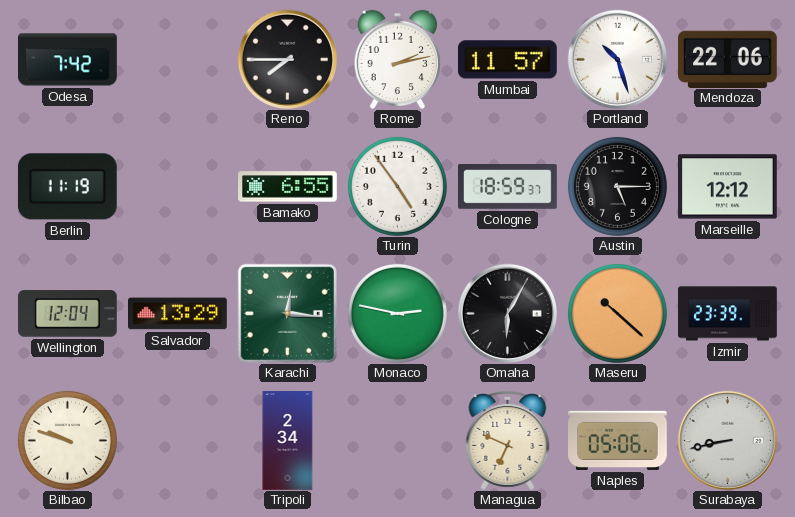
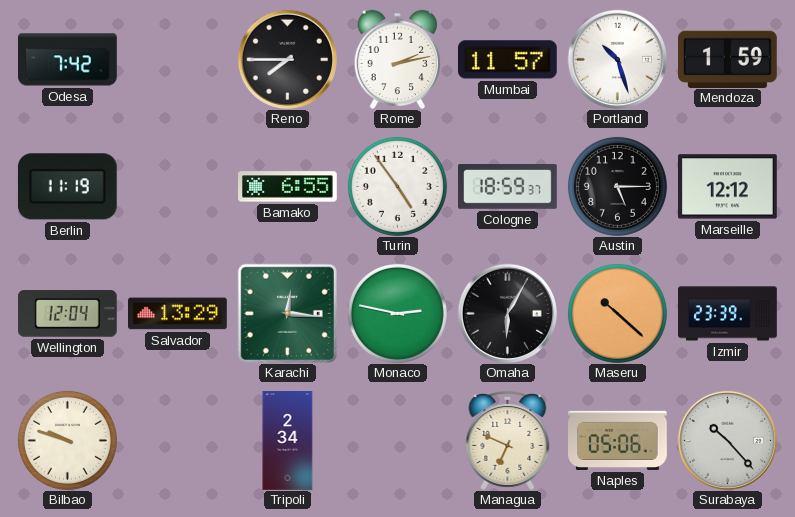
Mendoza: 22:06 -> 1:59
Surabaya: 8:43 -> 10:23
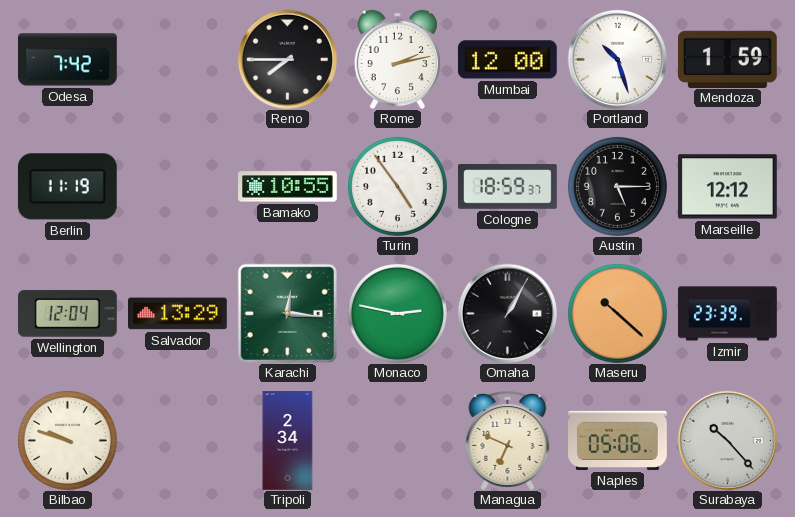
Mumbai: 11:57 -> 12:00
Bamako: 6:55 -> 10:55
Omaha: 6:05 -> 1:05
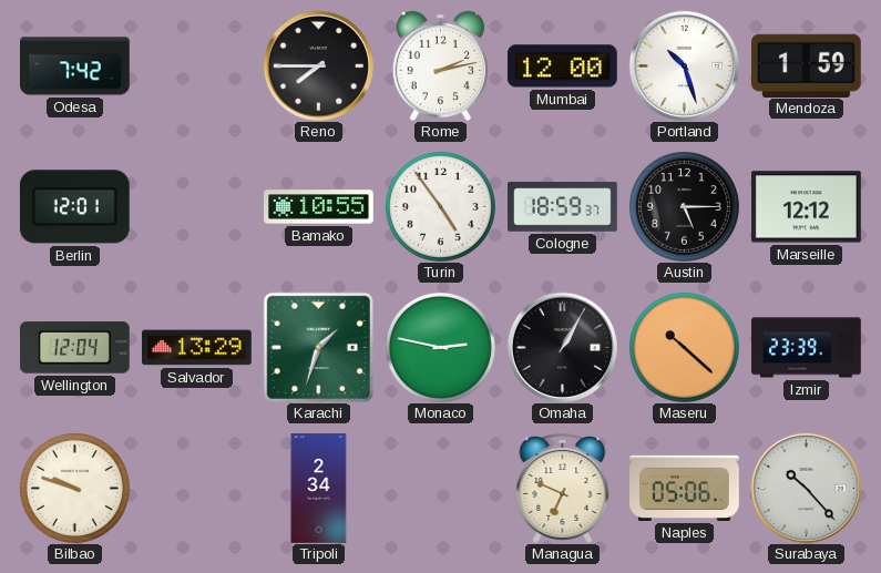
Berlin: 11:19 -> 12:01
Karachi: 12:16 -> 1:33
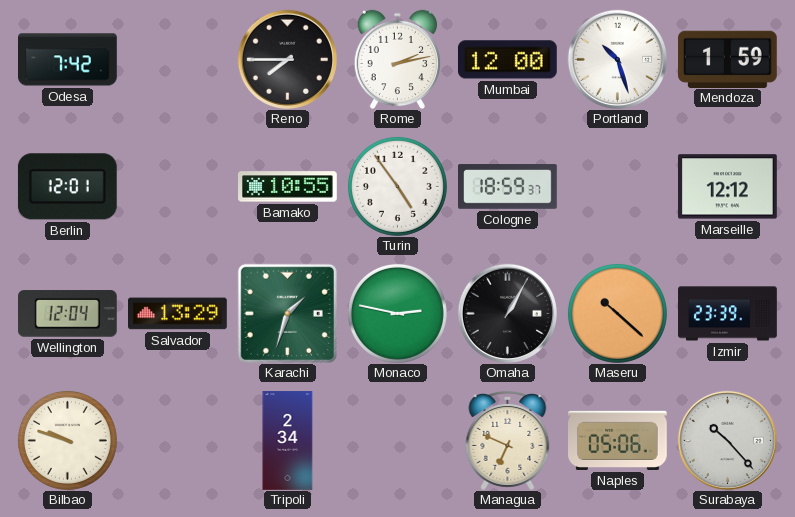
Austin: 5:15 -> none
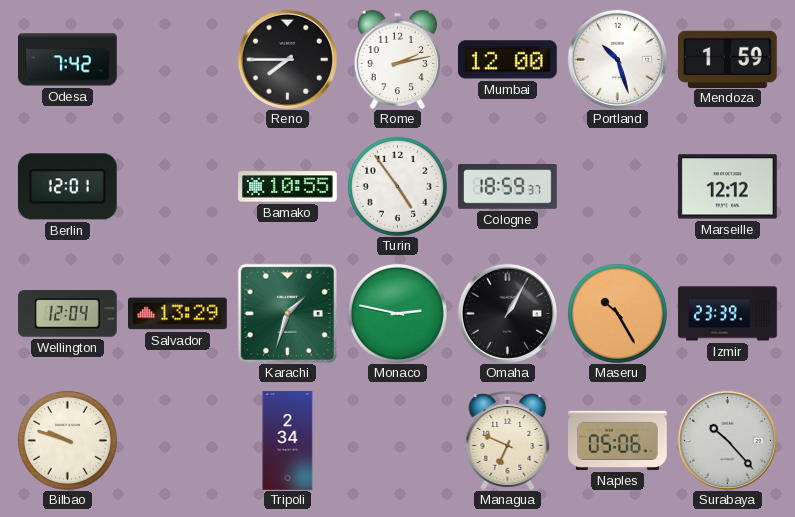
Maseru: 10:22 -> 10:25
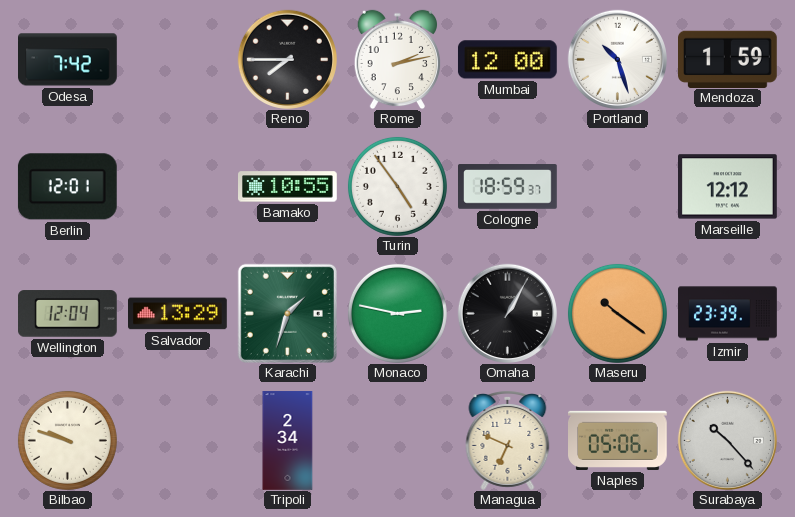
Maseru: 10:25 -> 10:21
